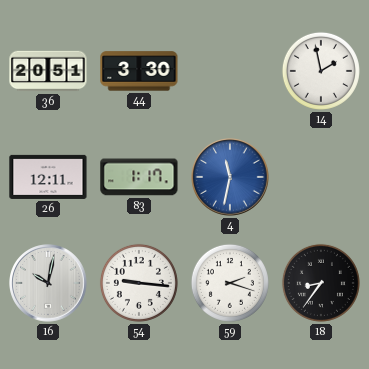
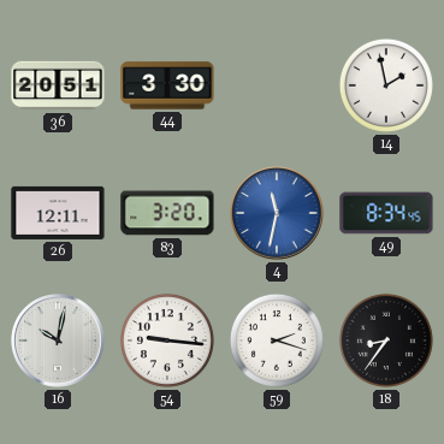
83: 1:17 -> 3:20
49: none -> 8:34
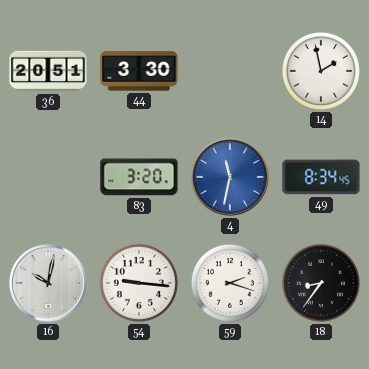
26: 12:11 -> none
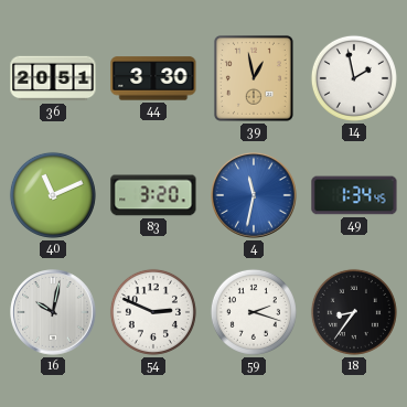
39: none -> 12:58
40: none -> 11:11
49: 8:34 -> 1:34
54: 9:16 -> 2:49
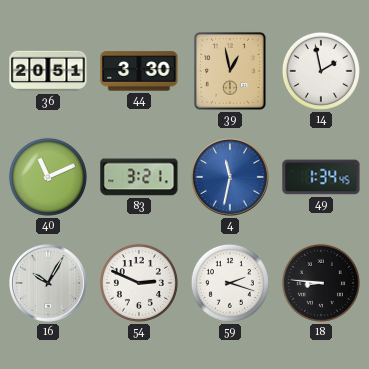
83: 3:20 -> 3:21
16: 10:02 -> 10:05
18: 8:36 -> 8:46
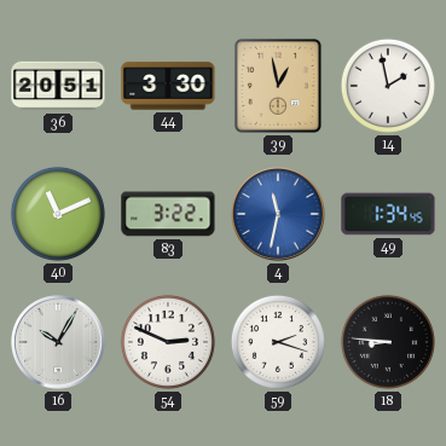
83: 3:21 -> 3:22
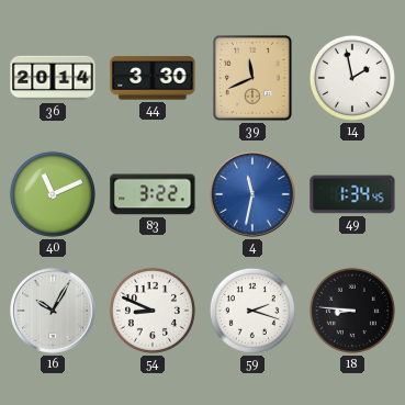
36: 20:51 -> 20:14
39: 12:58 -> 11:41
54: 2:49 -> 8:49
